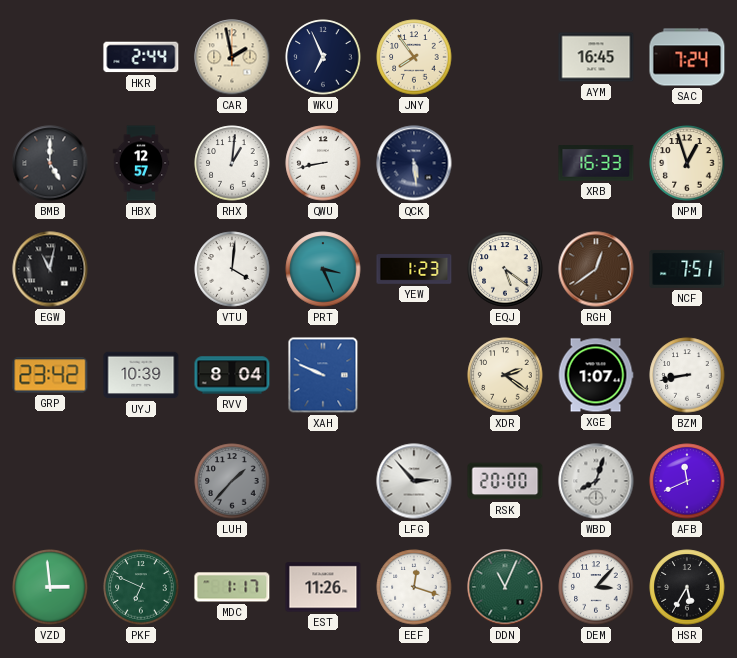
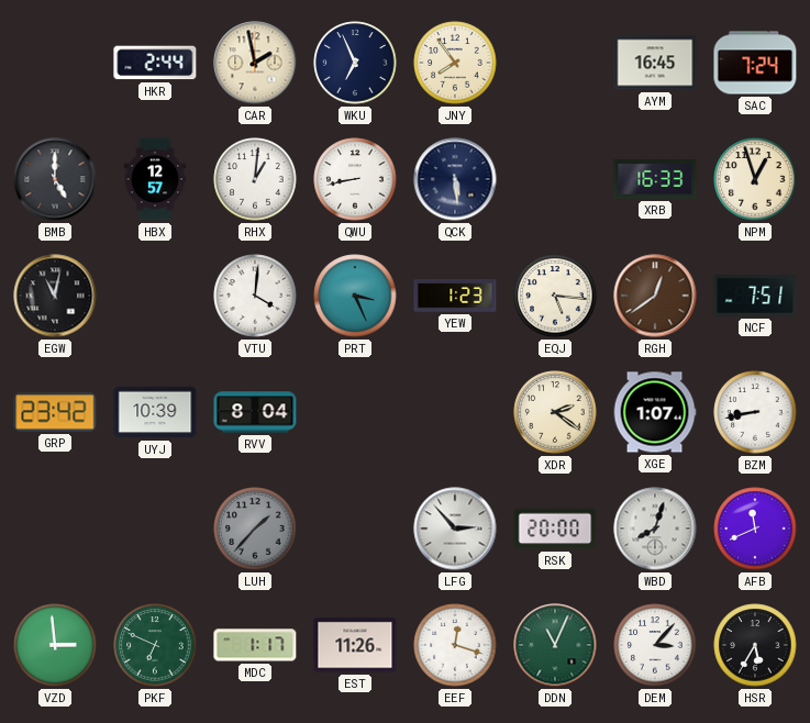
EQJ: 5:21 -> 5:16
XAH: 9:49 -> none
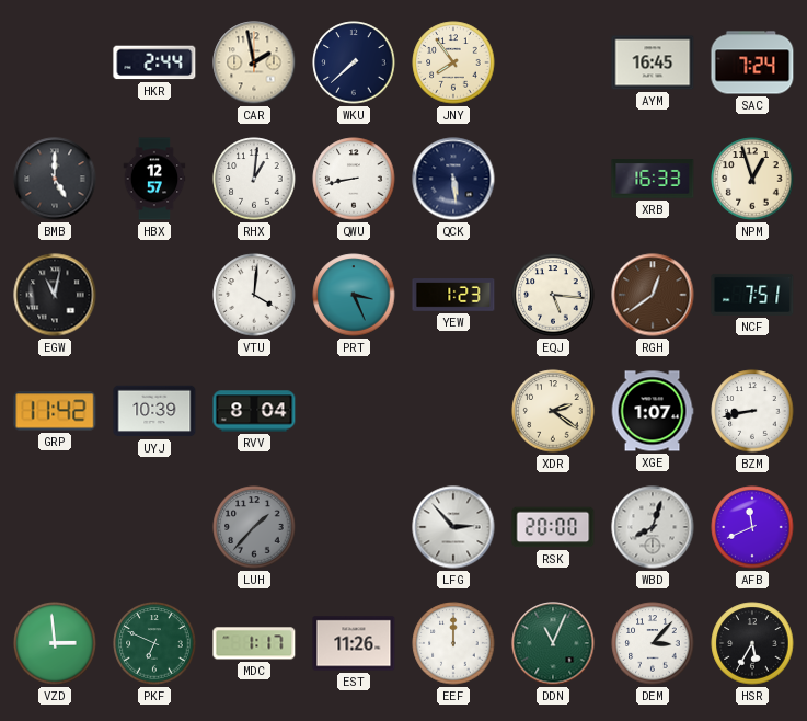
WKU: 6:56 -> 7:38
GRP: 23:42 -> 11:42
EEF: 12:18 -> 12:00
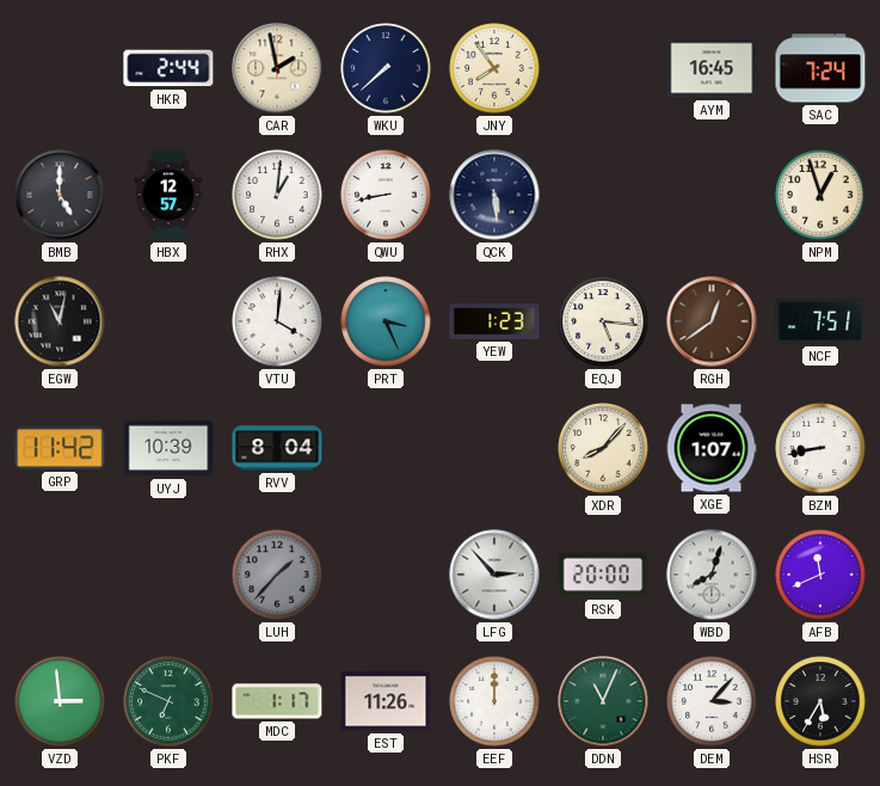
XRB: 16:33 -> none
XDR: 2:21 -> 8:07
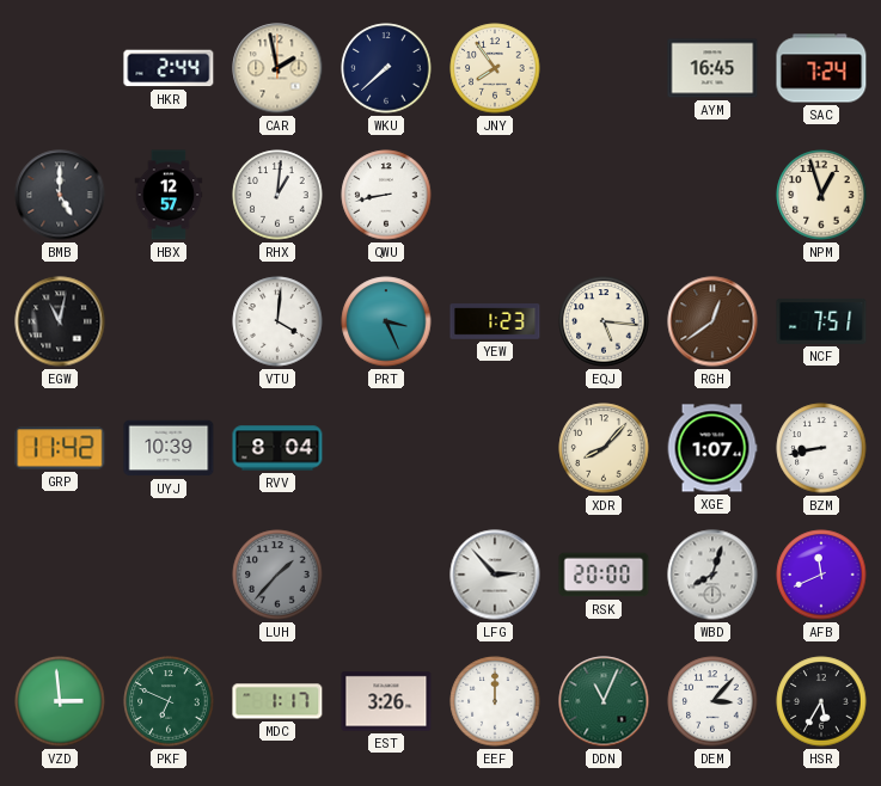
QCK: 5:29 -> none
EST: 11:26 -> 3:26
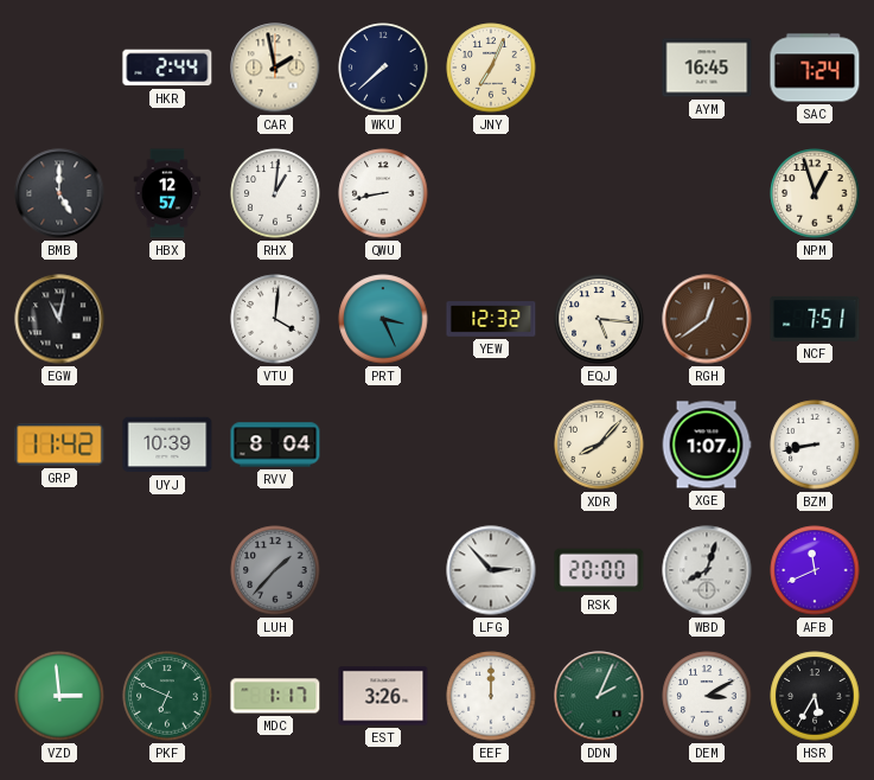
JNY: 7:54 -> 7:04
YEW: 1:23 -> 12:32
DDN: 11:04 -> 2:04
DEM: 3:07 -> 3:10
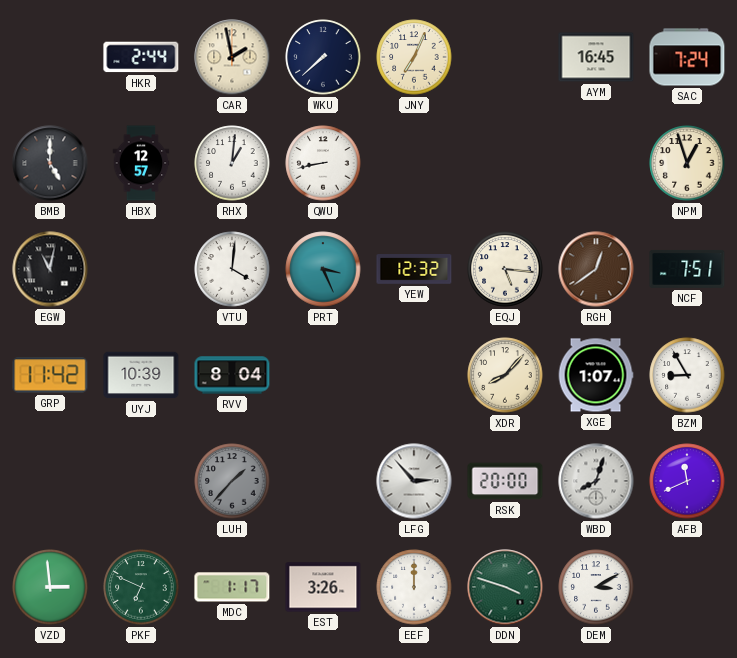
BZM: 8:43 -> 8:55
DDN: 2:04 -> 3:48
HSR: 5:35 -> none
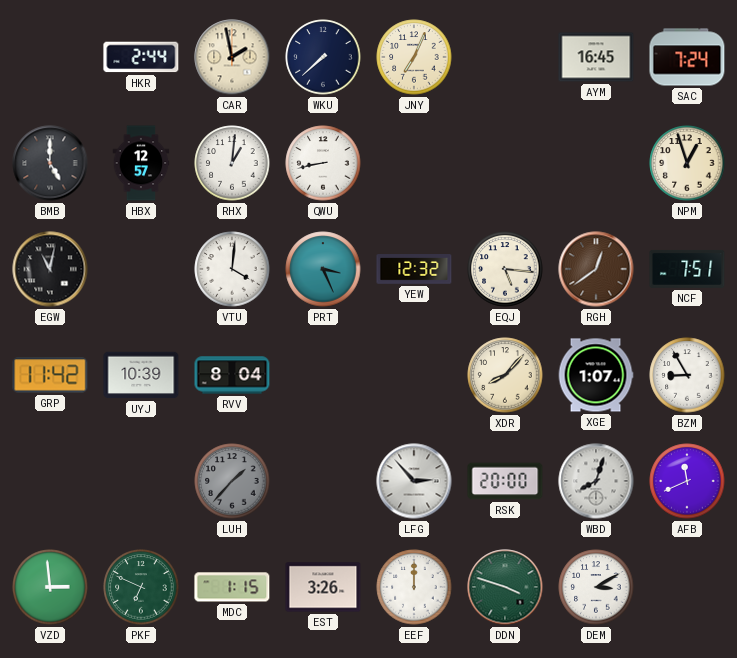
MDC: 1:17 -> 1:15
